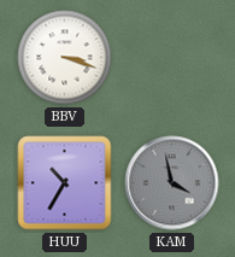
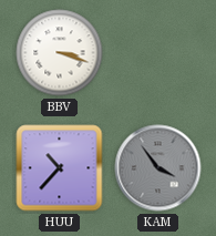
HUU: 10:35 -> 10:37
KAM: 3:58 -> 3:54
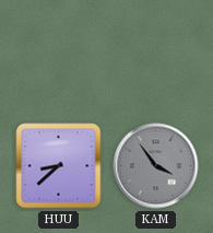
BBV: 3:18 -> none
HUU: 10:37 -> 8:38
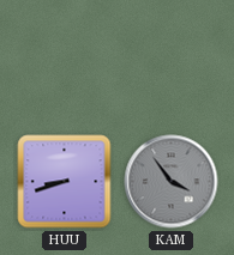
HUU: 8:38 -> 8:42
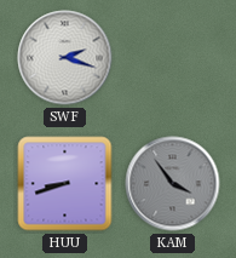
SWF: none -> 2:18
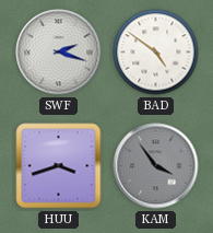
BAD: none -> 4:51
HUU: 8:42 -> 3:42
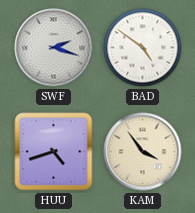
HUU: 3:42 -> 4:42
KAM dial: grey -> cream
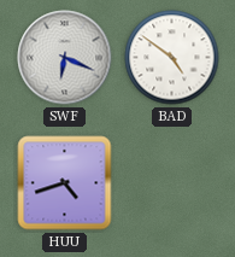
SWF: 2:18 -> 6:19
KAM: 3:54 -> none
